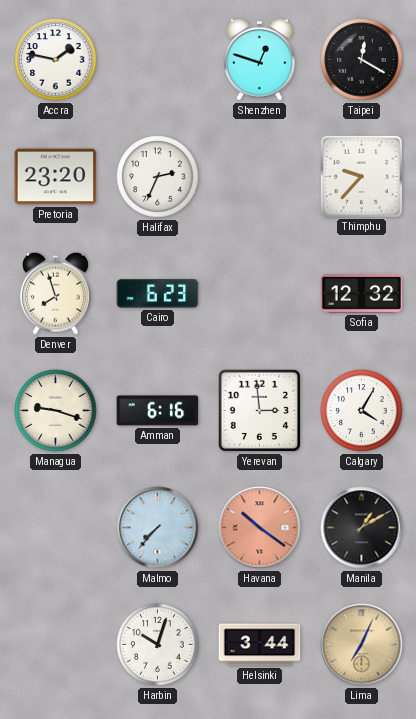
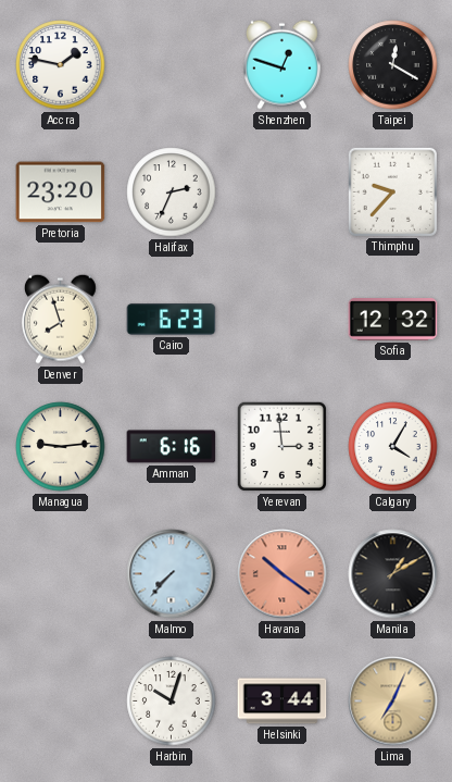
Managua: 9:18 -> 9:14
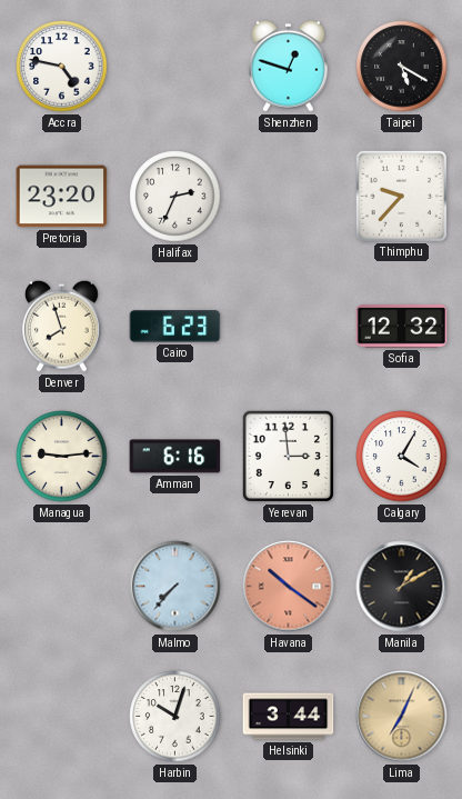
Accra: 1:47 -> 4:47
Taipei: 12:20 -> 5:20
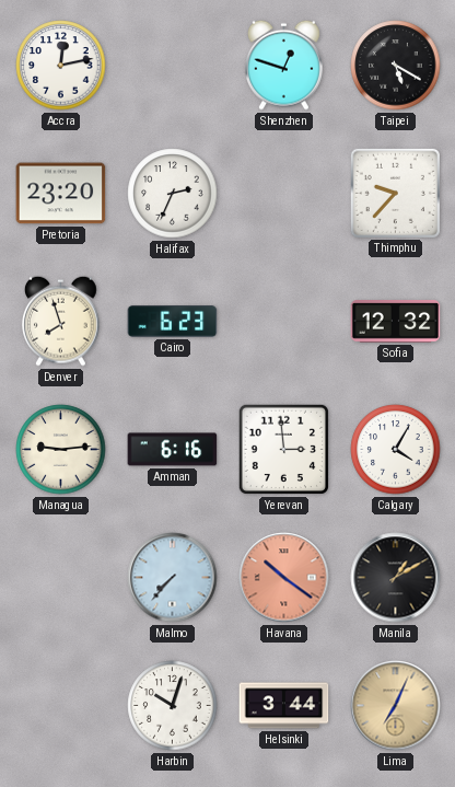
Accra: 4:47 -> 12:13
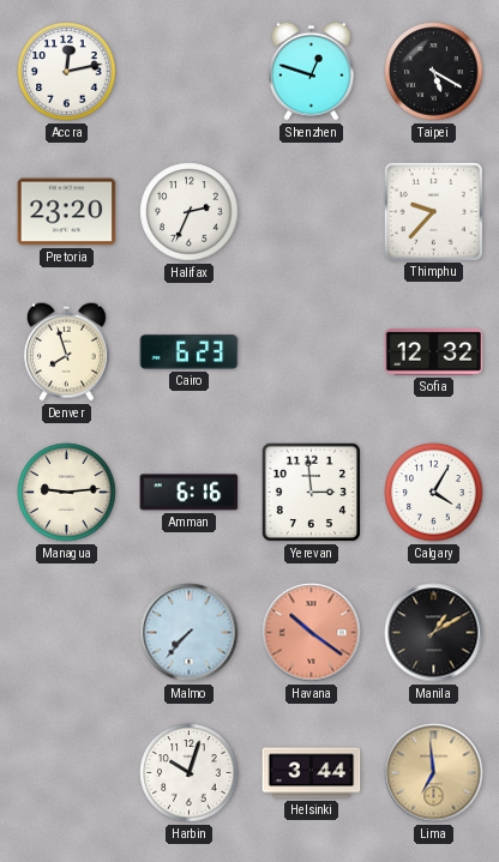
Lima: 7:04 -> 6:59
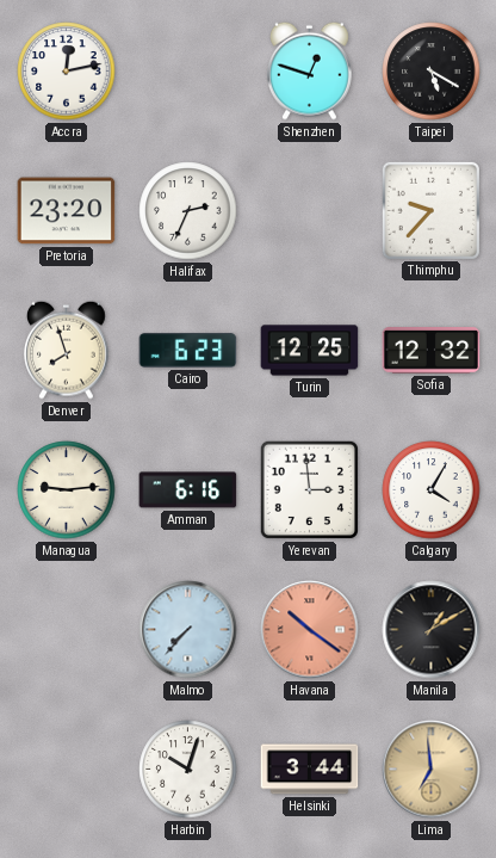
Turin: none -> 12:25
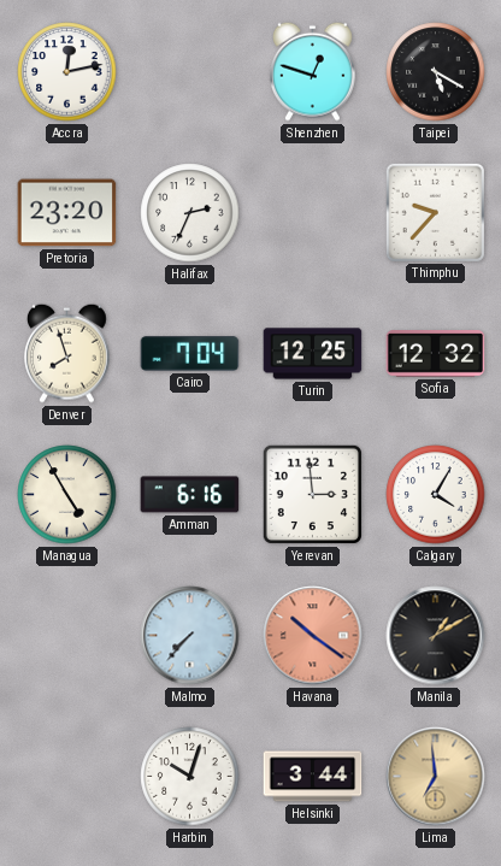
Cairo: 6:23 -> 7:04
Managua: 9:14 -> 4:55
